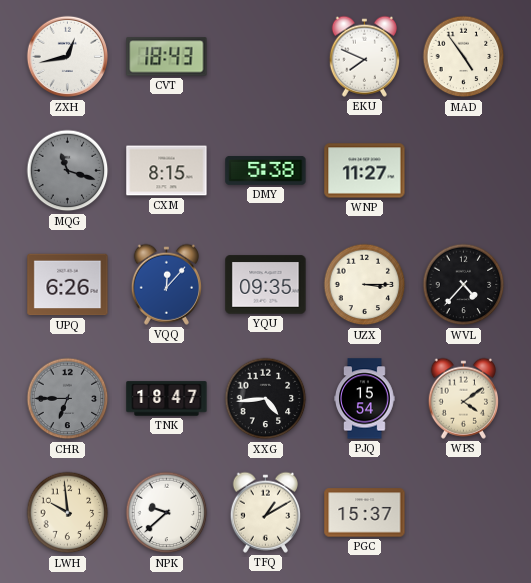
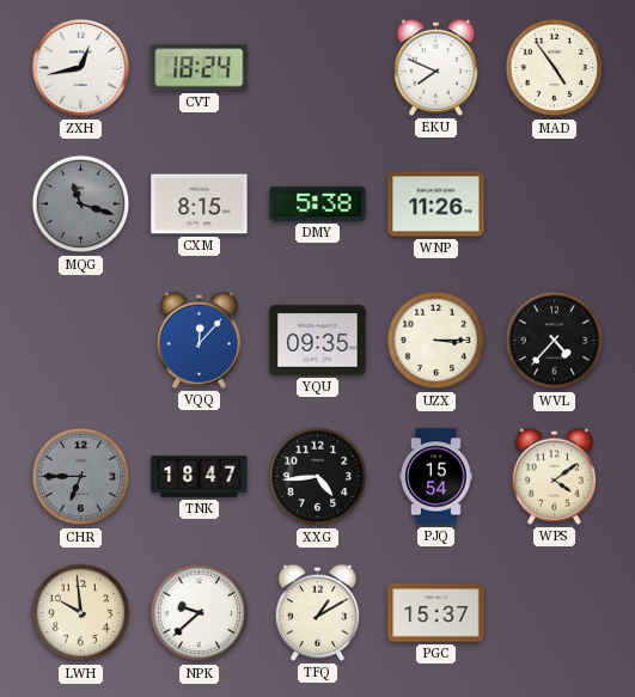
CVT: 18:43 -> 18:24
WNP: 11:27 -> 11:26
UPQ: 6:26 -> none
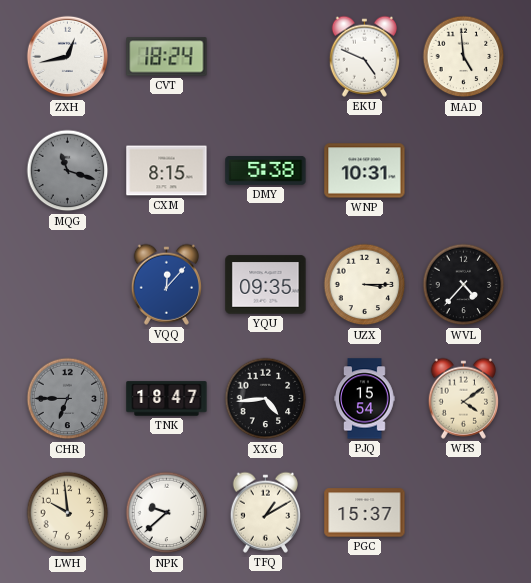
EKU: 7:49 -> 4:49
MAD: 4:54 -> 4:59
WNP: 11:26 -> 10:31
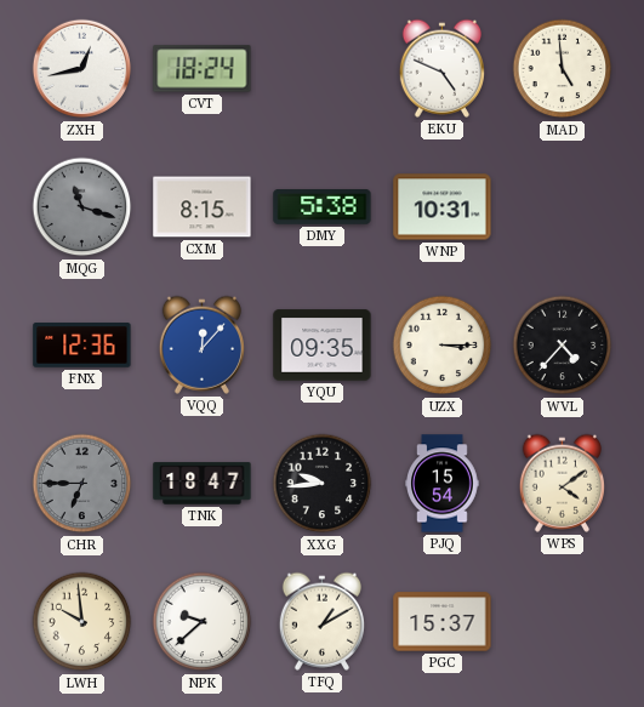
FNX: none -> 12:36
XXG: 4:44 -> 9:44
